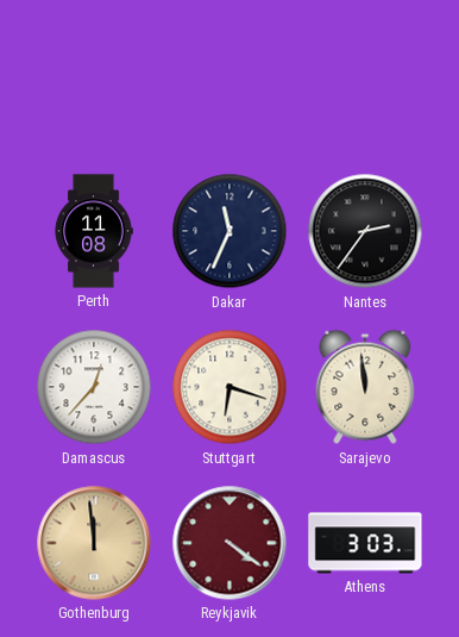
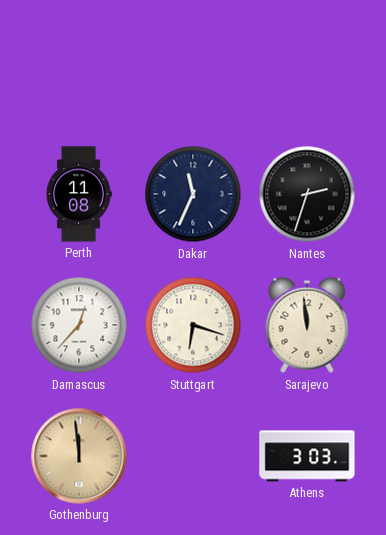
Nantes: 2:36 -> 2:33
Reykjavik: 4:21 -> none
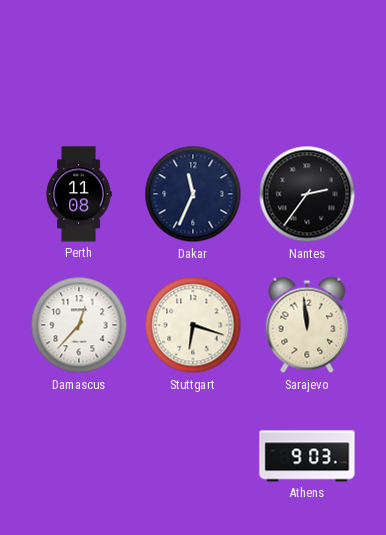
Nantes: 2:33 -> 2:36
Gothenburg: 11:59 -> none
Athens: 3:03 -> 9:03
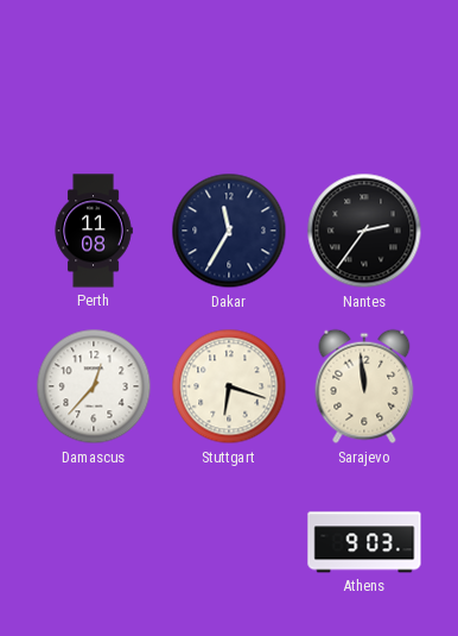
Dakar: 11:34 -> 11:35
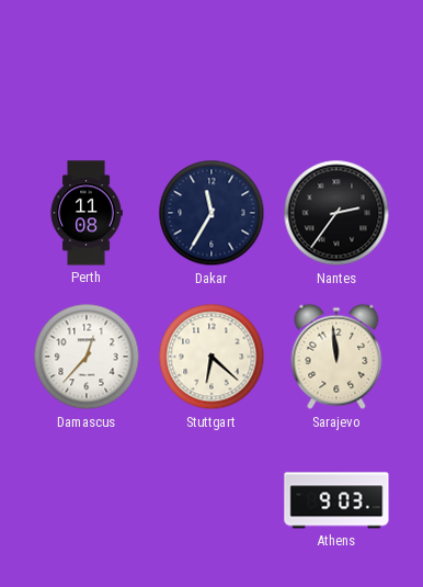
Stuttgart: 6:18 -> 6:22
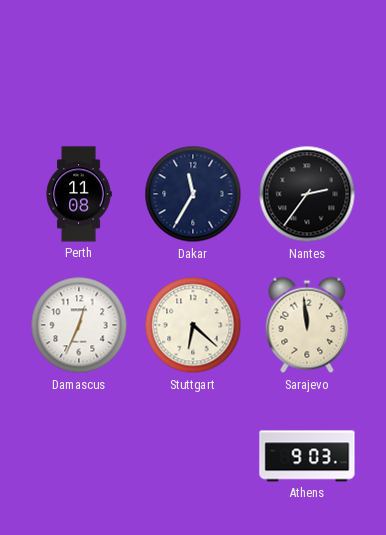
Damascus: 12:37 -> 12:34
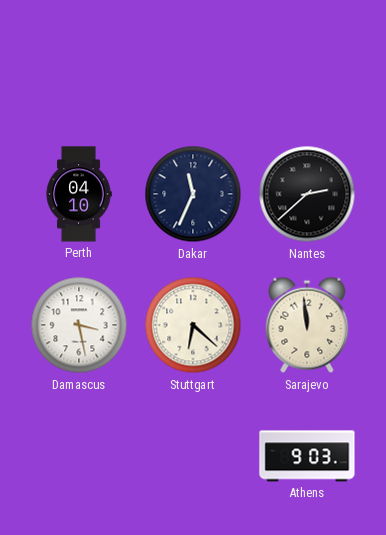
Perth: 11:08 -> 04:10
Dakar: 11:35 -> 11:34
Nantes: 2:36 -> 2:38
Damascus: 12:34 -> 3:28
